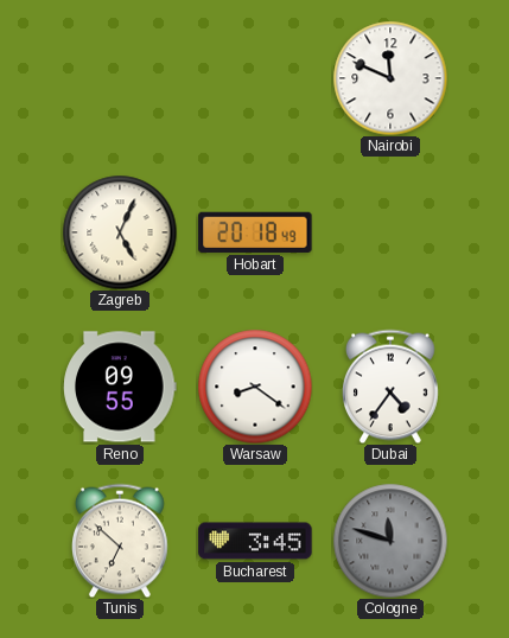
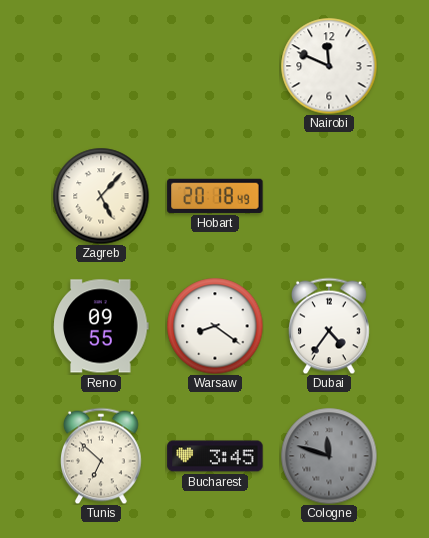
Zagreb: 5:04 -> 5:07
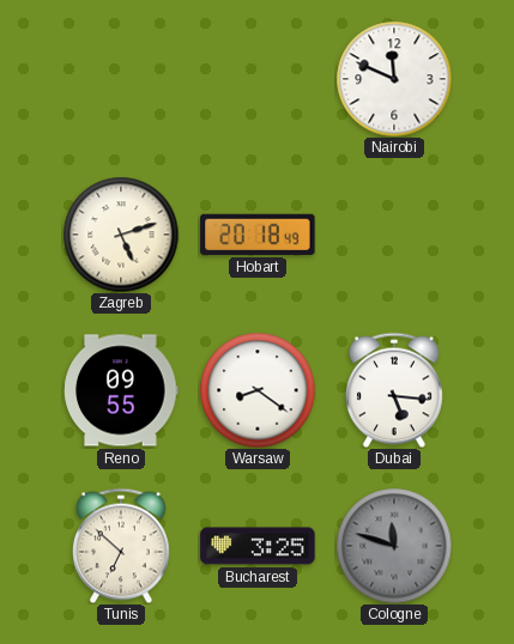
Zagreb: 5:07 -> 5:12
Dubai: 4:36 -> 5:16
Bucharest: 3:45 -> 3:25
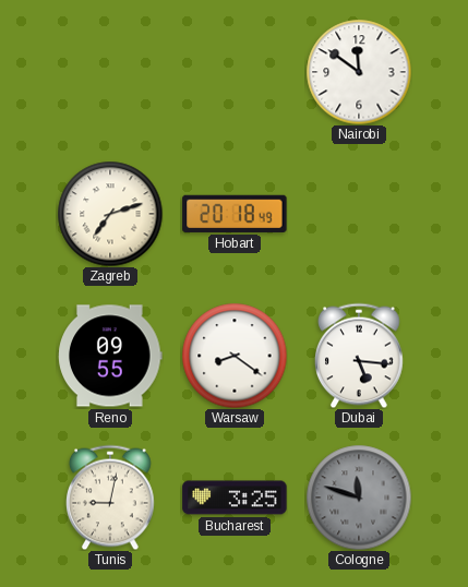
Nairobi: 11:49 -> 11:51
Zagreb: 5:12 -> 7:12
Tunis: 6:52 -> 9:02
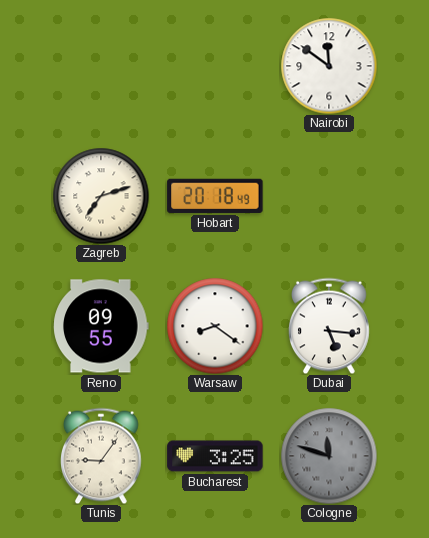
Tunis: 9:02 -> 9:06
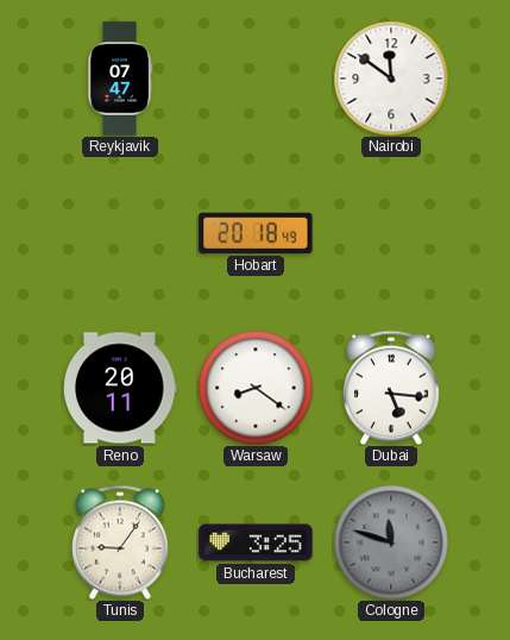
Reykjavik: none -> 07:47
Zagreb: 7:12 -> none
Reno: 09:55 -> 20:11
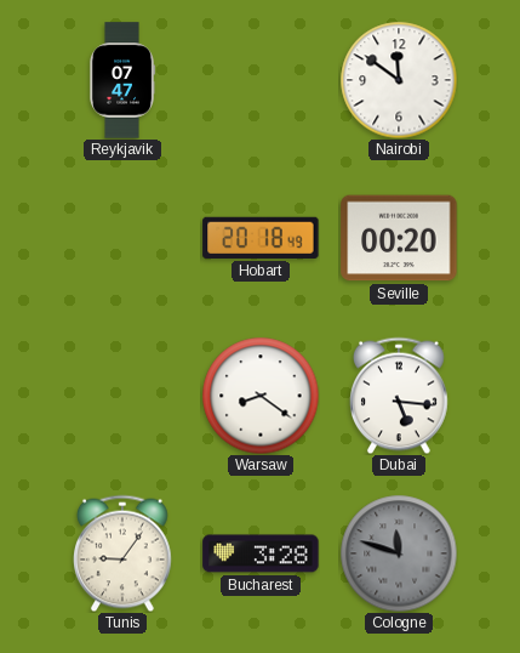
Seville: none -> 00:20
Reno: 20:11 -> none
Bucharest: 3:25 -> 3:28
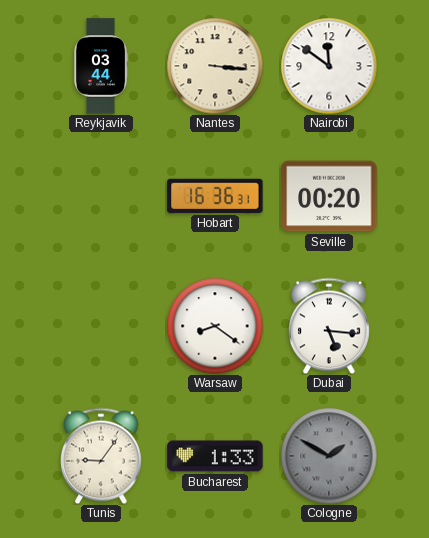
Reykjavik: 07:47 -> 03:44
Nantes: none -> 3:16
Hobart: 20:18 -> 16:36
Bucharest: 3:28 -> 1:33
Cologne: 11:48 -> 1:50
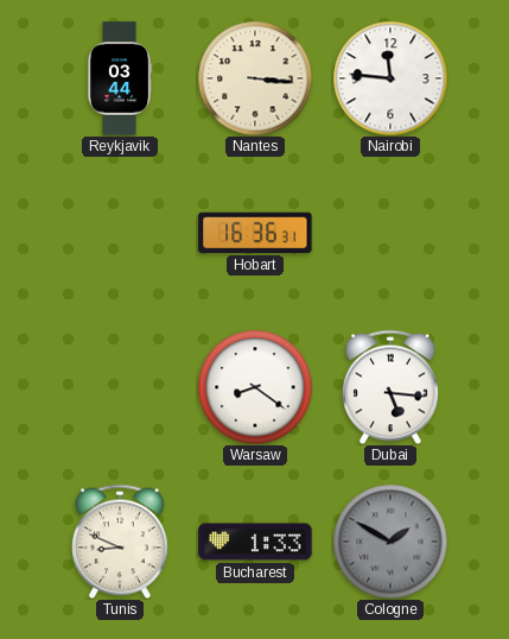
Nairobi: 11:51 -> 11:46
Seville: 00:20 -> none
Tunis: 9:06 -> 8:49
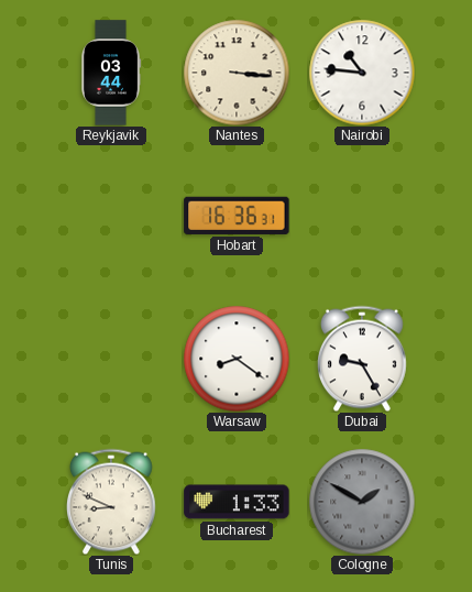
Nairobi: 11:46 -> 10:46
Dubai: 5:16 -> 9:25
